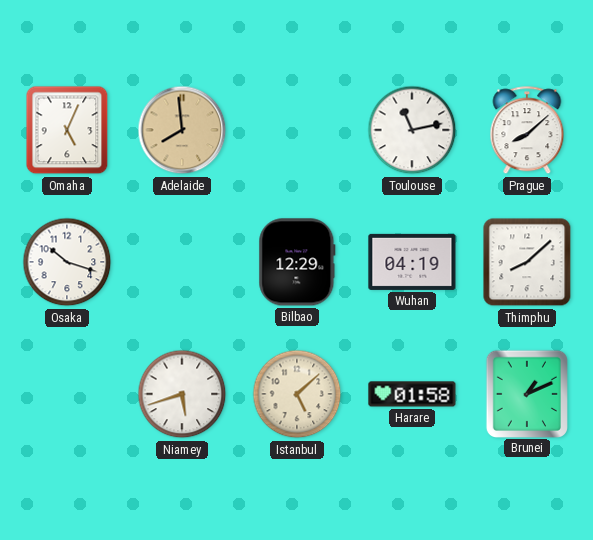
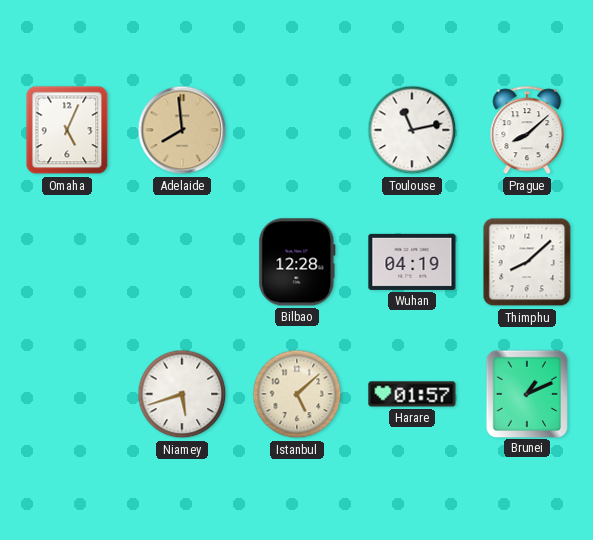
Osaka: 10:18 -> none
Bilbao: 12:29 -> 12:28
Harare: 01:58 -> 01:57
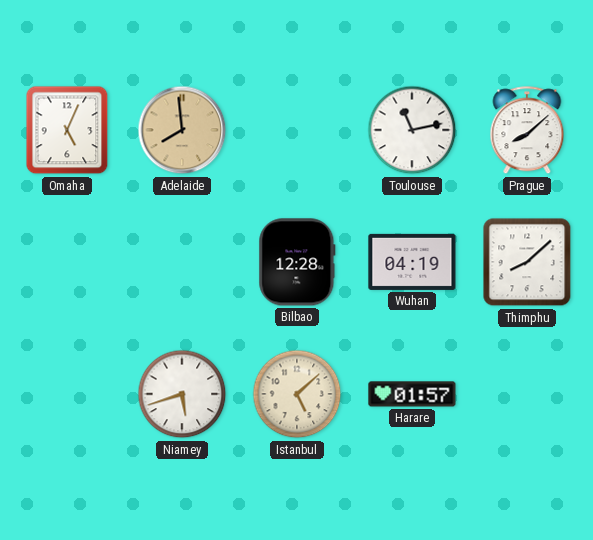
Brunei: 1:11 -> none
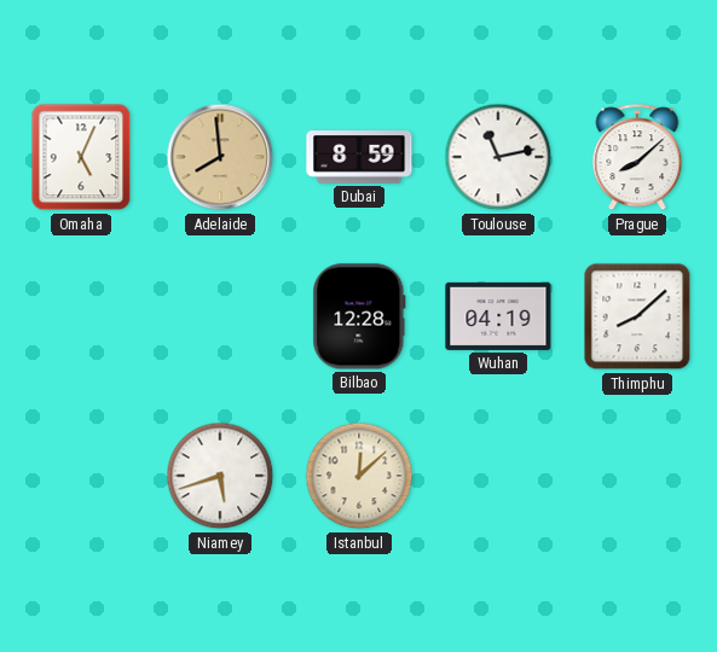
Dubai: none -> 8:59
Istanbul: 5:08 -> 12:08
Harare: 01:57 -> none
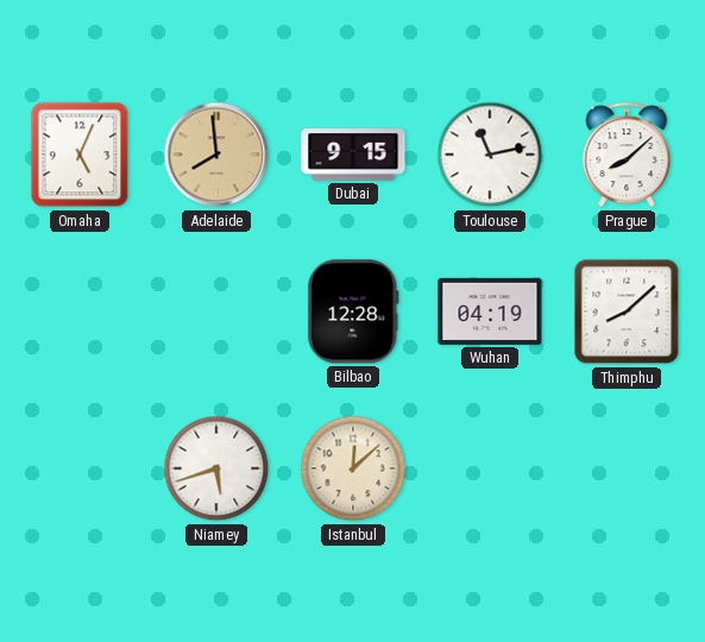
Dubai: 8:59 -> 9:15
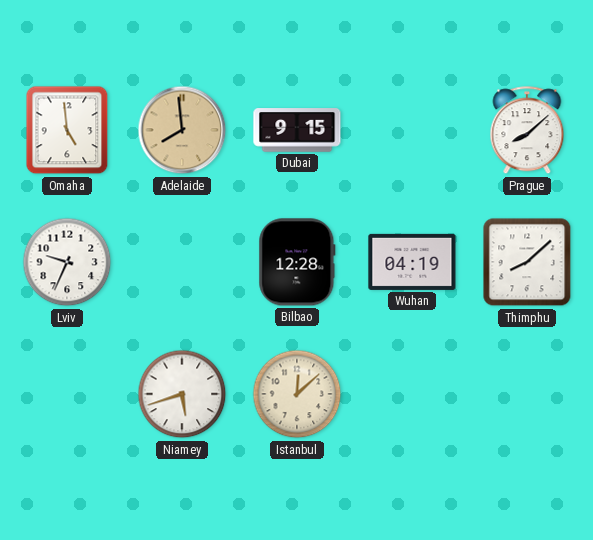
Omaha: 5:04 -> 4:59
Toulouse: 11:13 -> none
Lviv: none -> 9:34
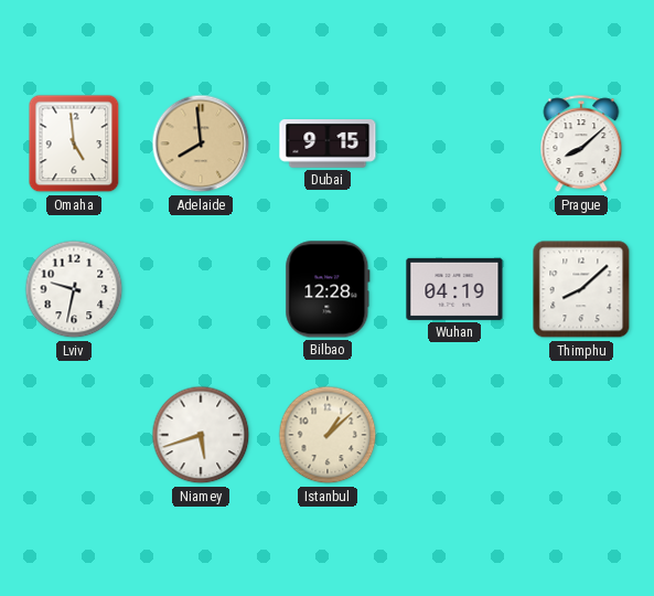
Lviv: 9:34 -> 9:32
Istanbul: 12:08 -> 1:08
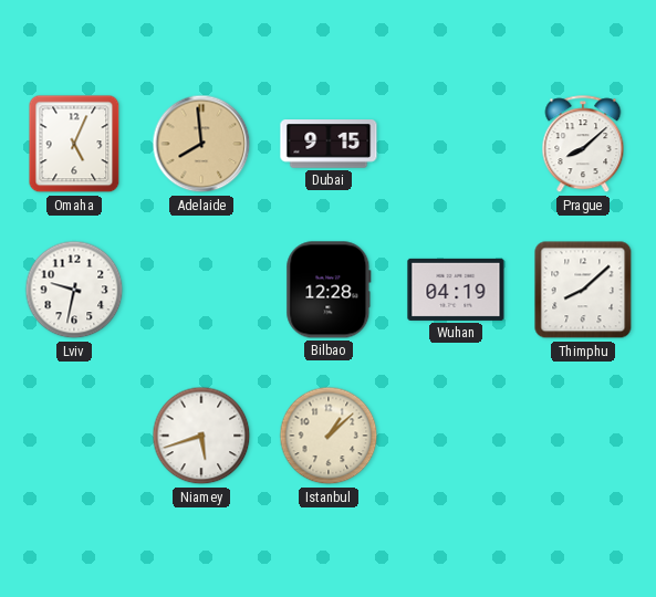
Omaha: 4:59 -> 5:04
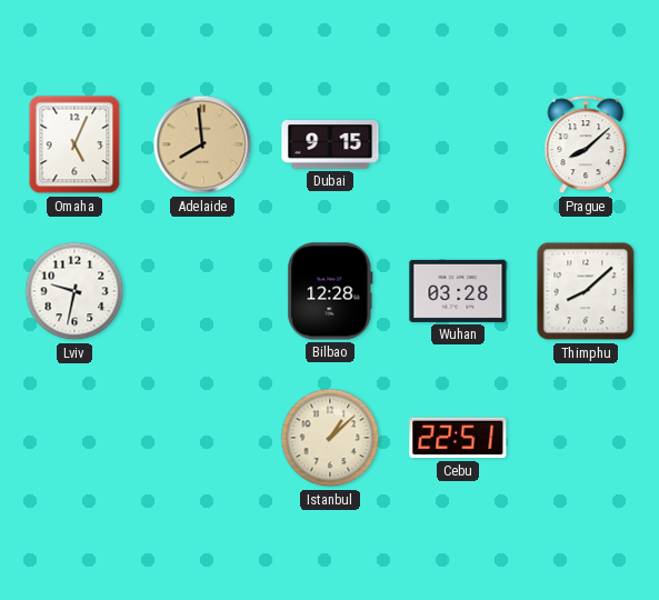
Wuhan: 04:19 -> 03:28
Niamey: 5:42 -> none
Cebu: none -> 22:51
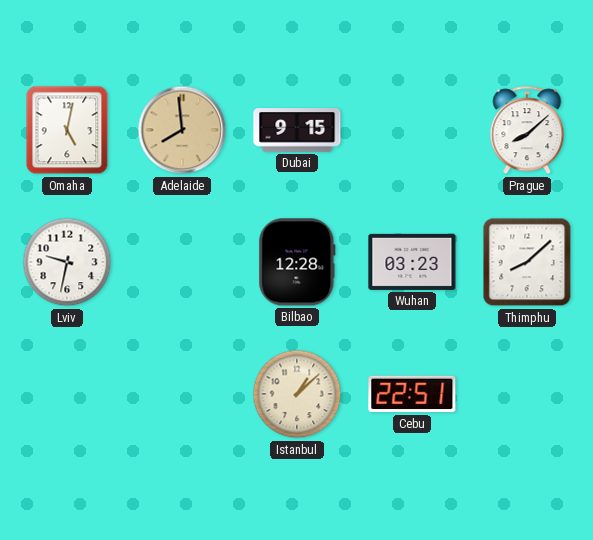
Omaha: 5:04 -> 5:02
Wuhan: 03:28 -> 03:23
